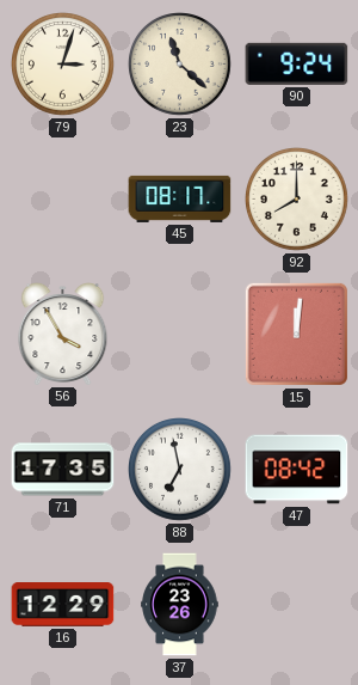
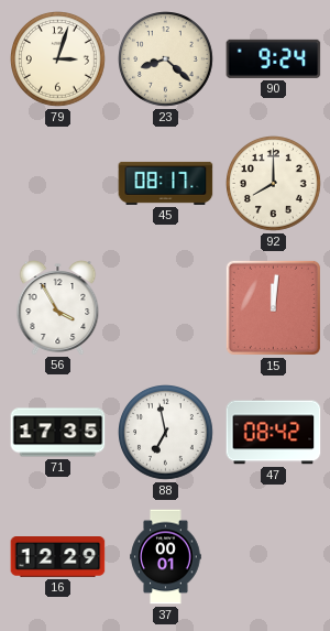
23: 11:22 -> 8:22
37: 23:26 -> 00:01
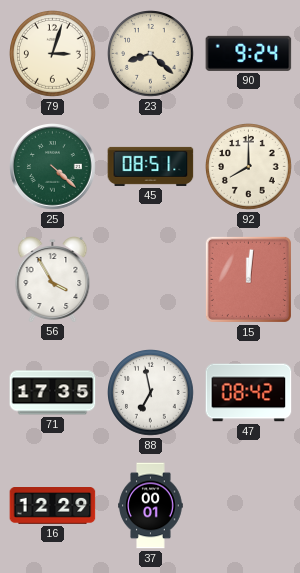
25: none -> 4:22
45: 08:17 -> 08:51
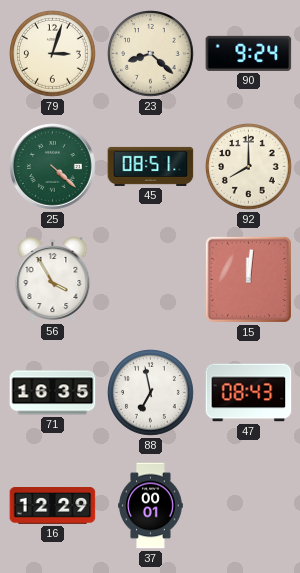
71: 17:35 -> 16:35
47: 08:42 -> 08:43
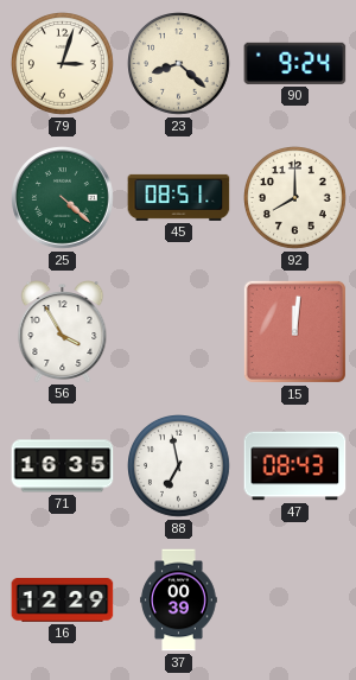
37: 00:01 -> 00:39
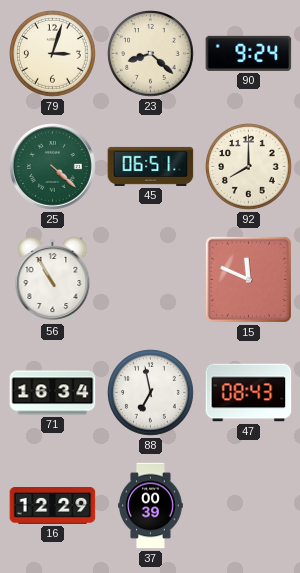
45: 08:51 -> 06:51
56: 3:55 -> 10:55
15: 12:01 -> 11:49
71: 16:35 -> 16:34
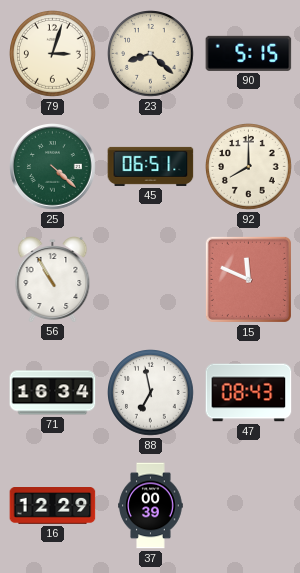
90: 9:24 -> 5:15
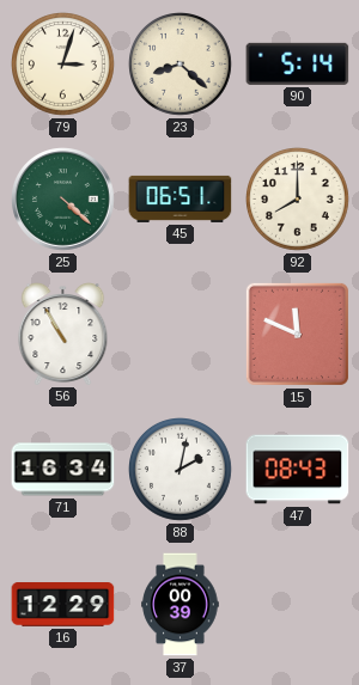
90: 5:15 -> 5:14
88: 6:58 -> 2:02
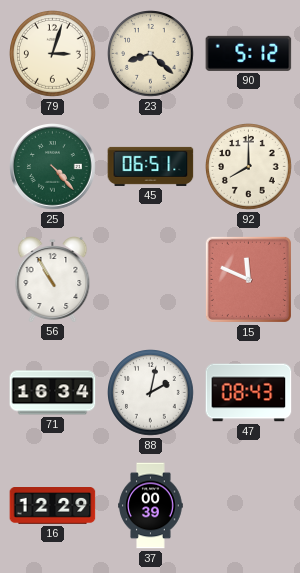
90: 5:14 -> 5:12
25: 4:22 -> 4:23
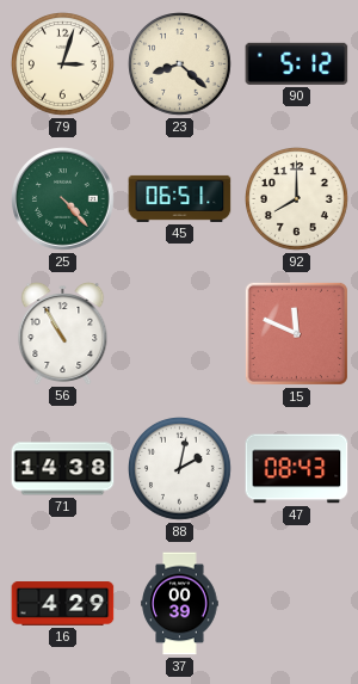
71: 16:34 -> 14:38
16: 12:29 -> 4:29
